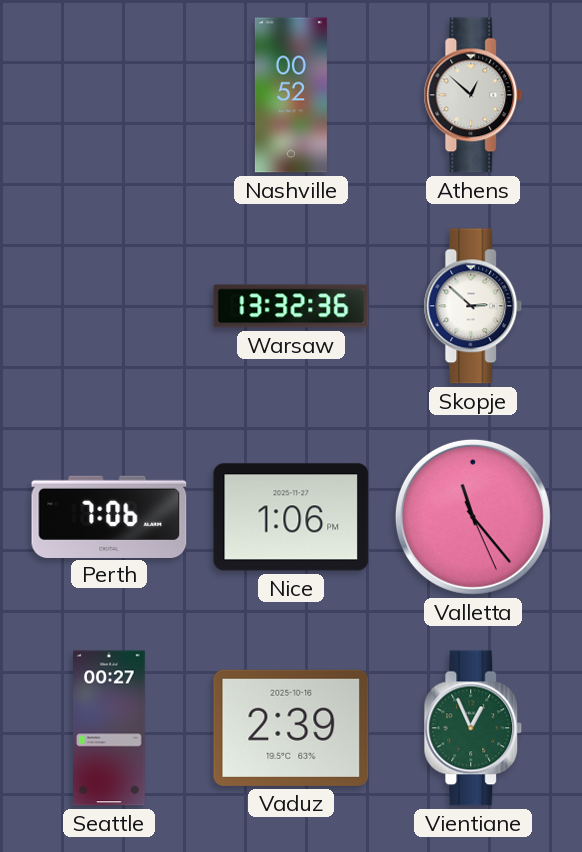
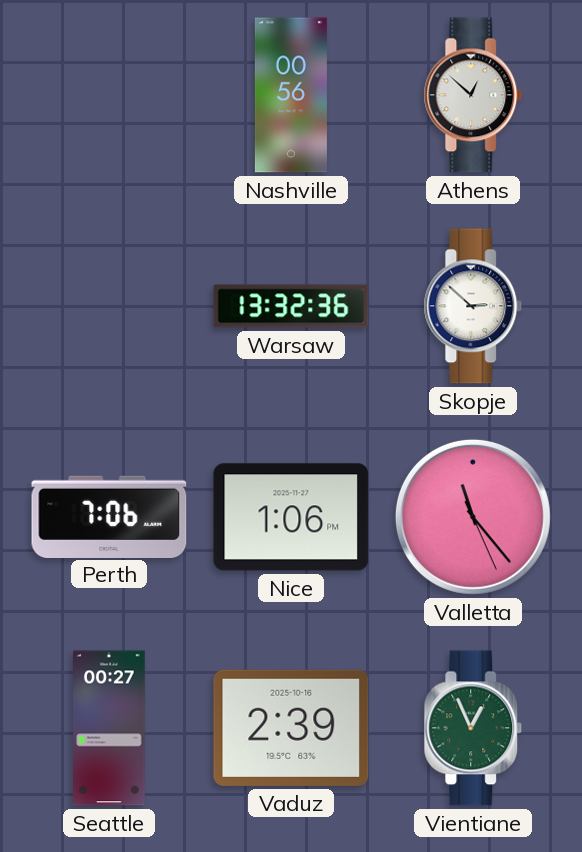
Nashville: 00:52 -> 00:56
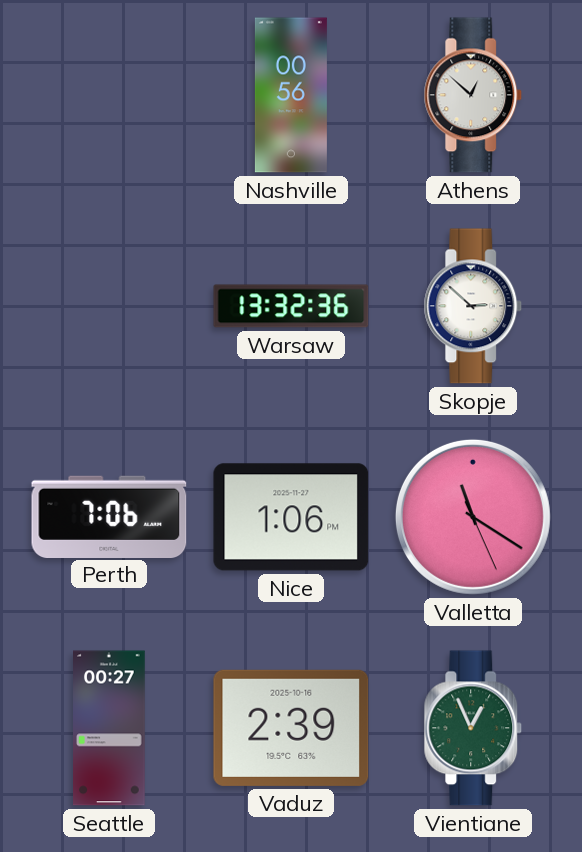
Valletta: 11:23 -> 11:20
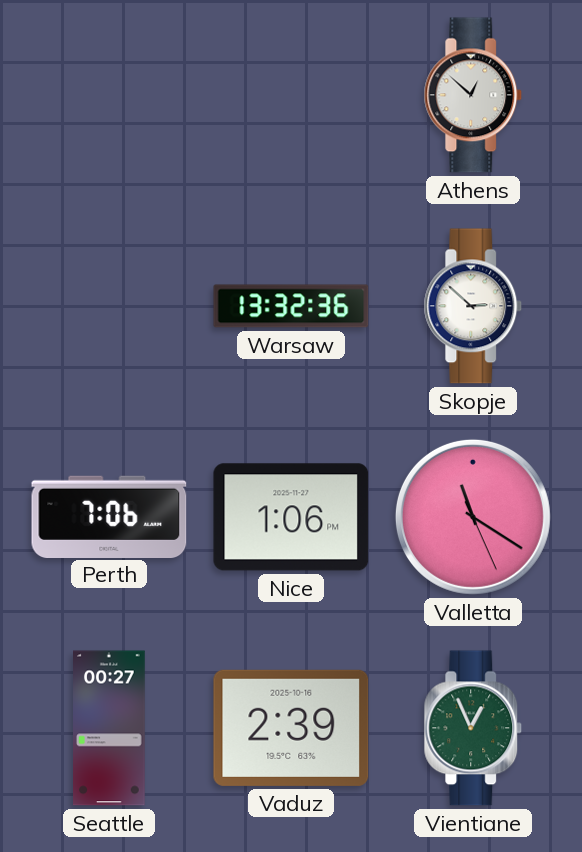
Nashville: 00:56 -> none
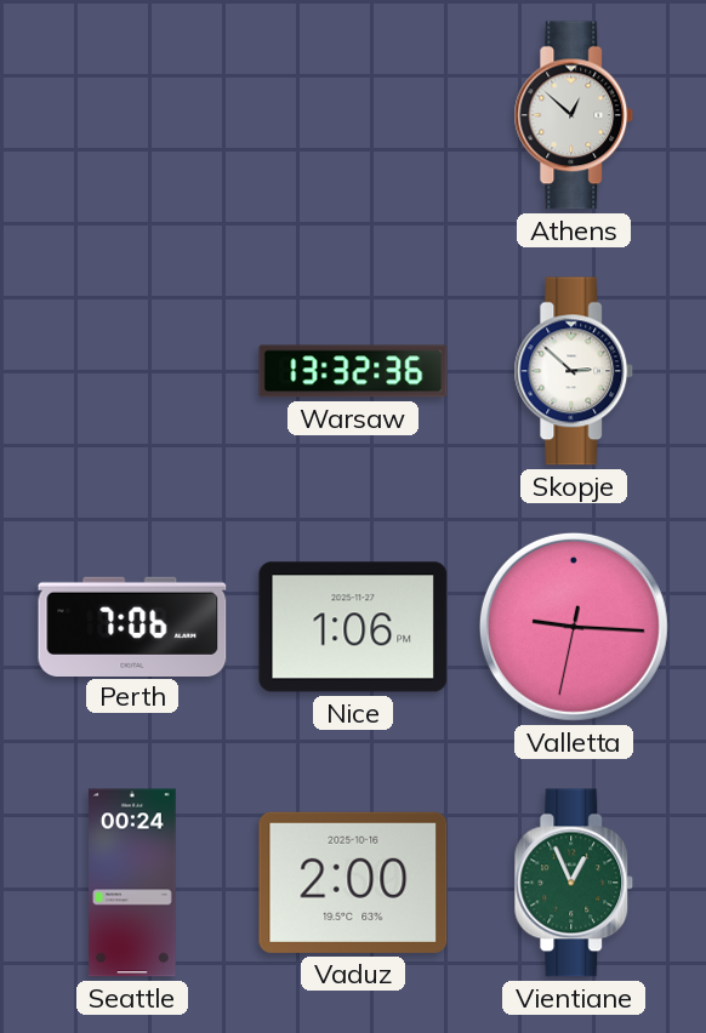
Valletta: 11:20 -> 9:15
Seattle: 00:27 -> 00:24
Vaduz: 2:39 -> 2:00
